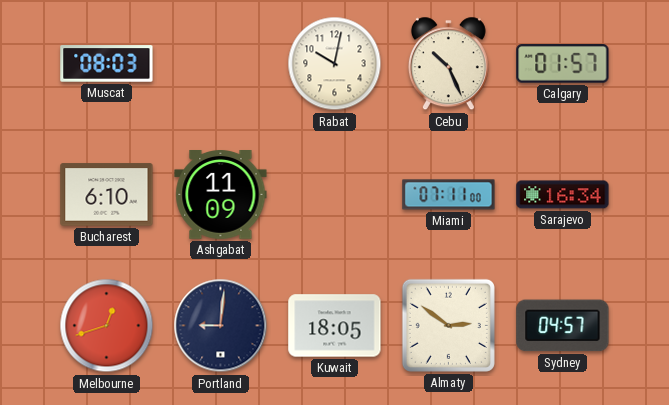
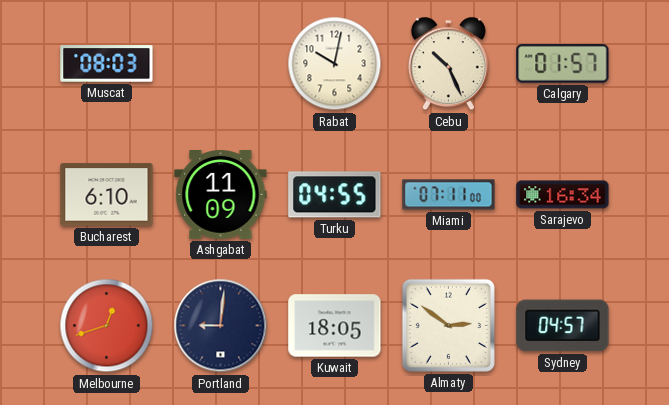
Turku: none -> 04:55
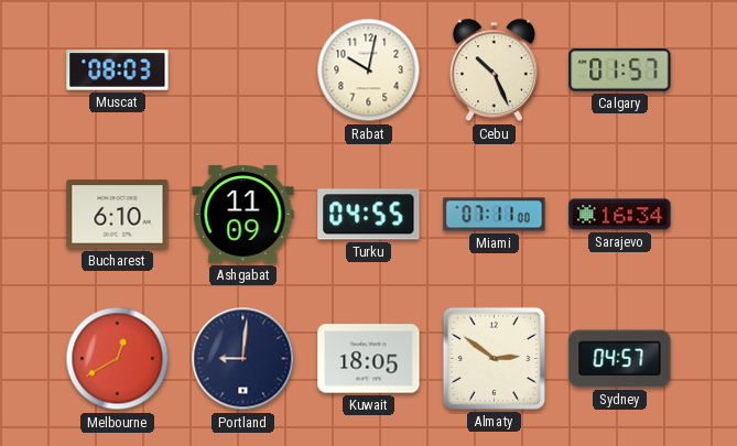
Melbourne: 12:42 -> 12:40
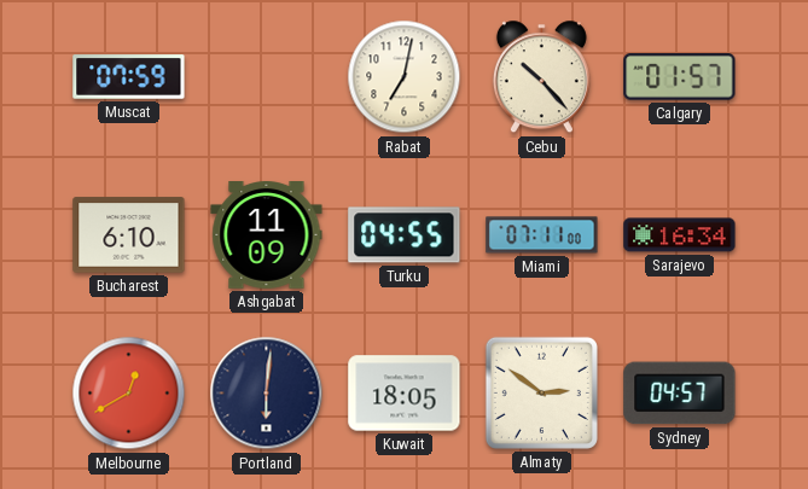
Muscat: 08:03 -> 07:59
Rabat: 10:02 -> 7:02
Cebu: 10:26 -> 10:23
Portland: 9:01 -> 6:01
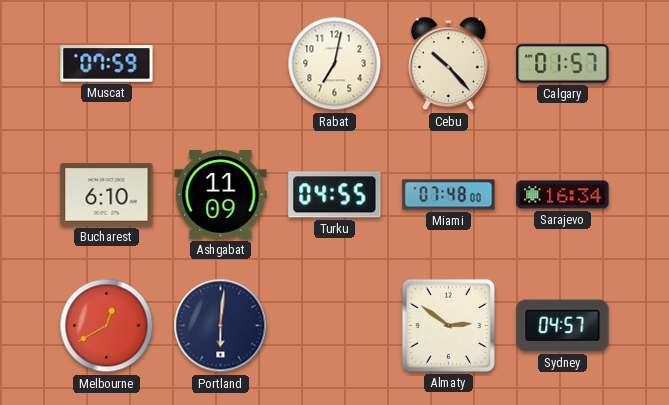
Miami: 07:11 -> 07:48
Kuwait: 18:05 -> none
